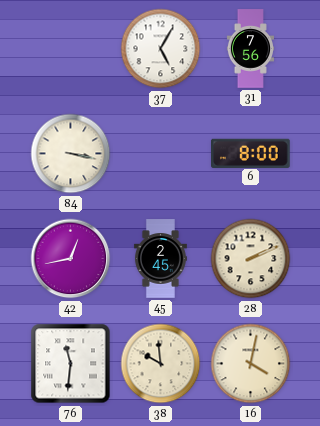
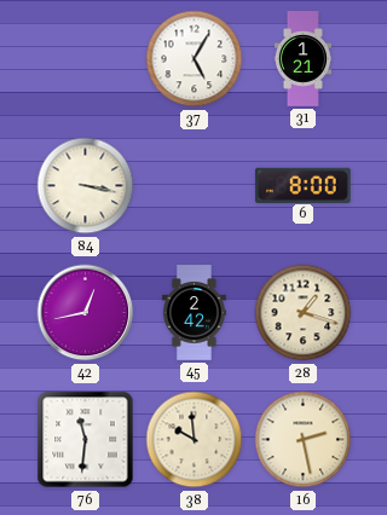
31: 7:56 -> 1:21
45: 2:45 -> 2:42
28: 2:11 -> 1:18
16: 4:02 -> 2:28
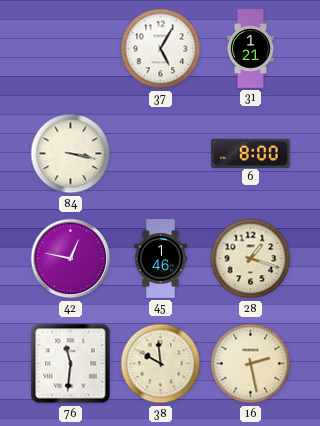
42: 12:43 -> 12:47
45: 2:42 -> 1:46
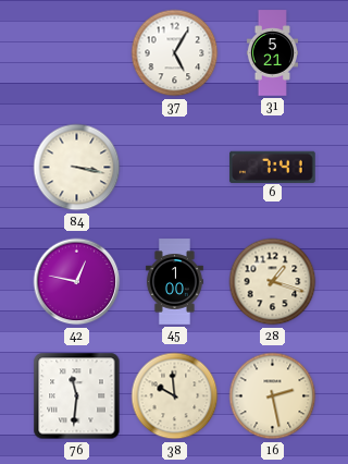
31: 1:21 -> 5:21
6: 8:00 -> 7:41
45: 1:46 -> 1:00
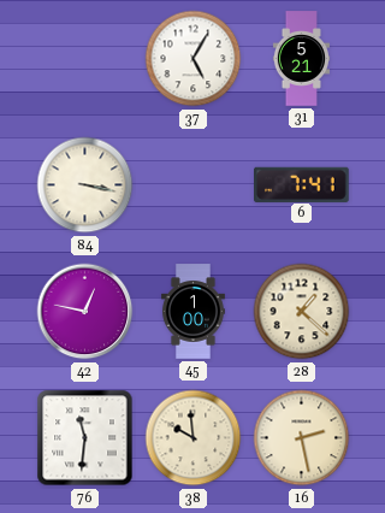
28: 1:18 -> 1:22
